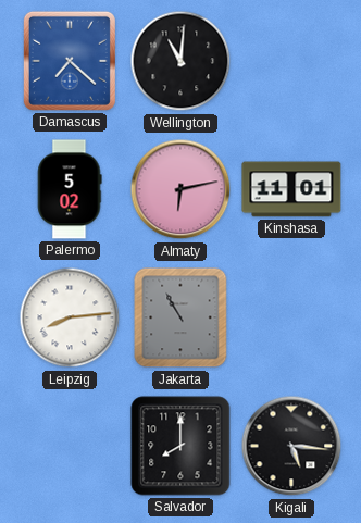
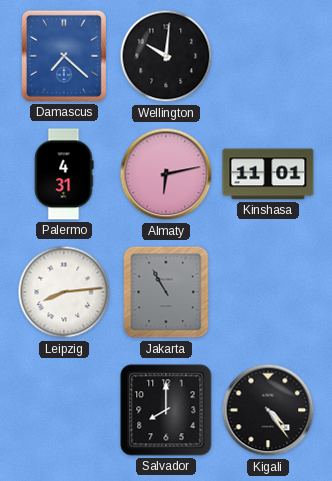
Wellington: 11:01 -> 10:01
Palermo: 5:02 -> 4:31
Kigali: 5:16 -> 4:24
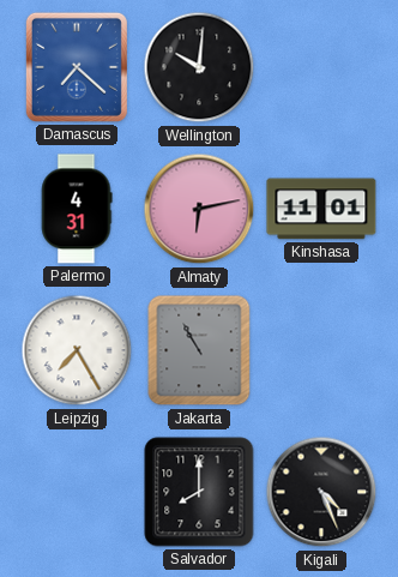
Leipzig: 8:14 -> 7:25
Kigali: 4:24 -> 4:26
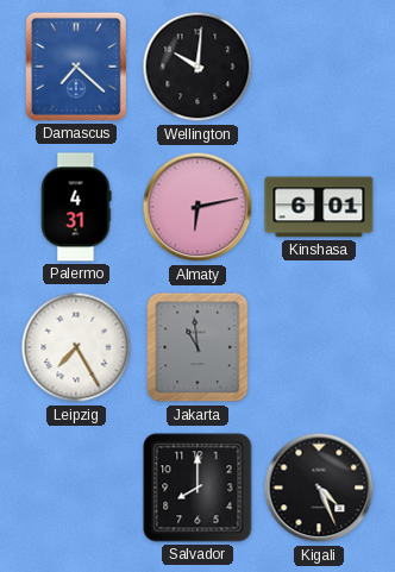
Kinshasa: 11:01 -> 6:01
Jakarta: 10:55 -> 10:59
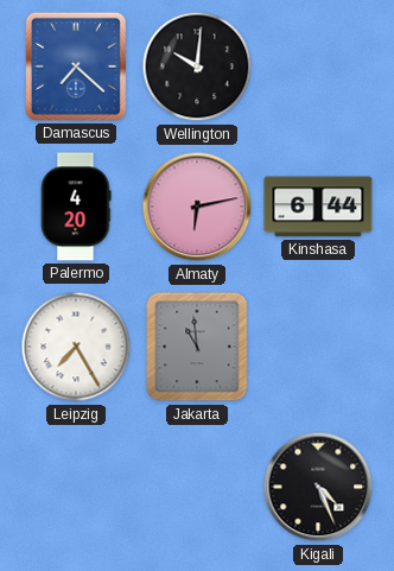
Palermo: 4:31 -> 4:20
Kinshasa: 6:01 -> 6:44
Salvador: 8:00 -> none
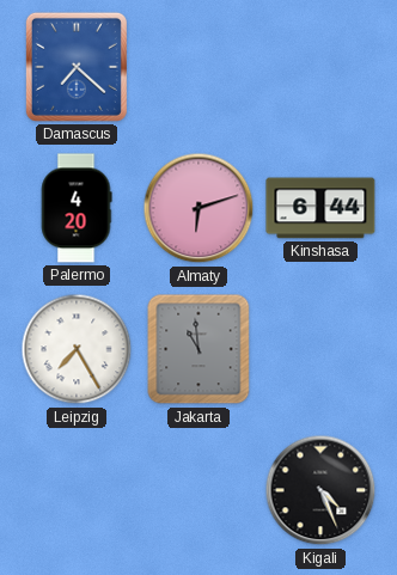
Wellington: 10:01 -> none
Almaty: 6:13 -> 6:12
